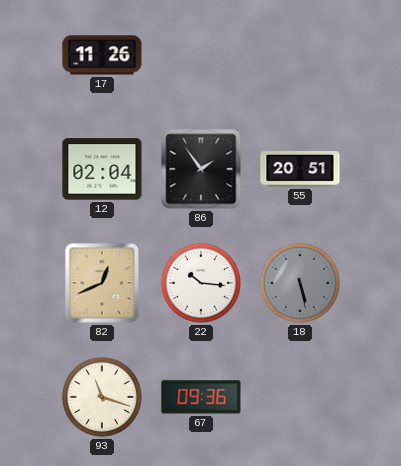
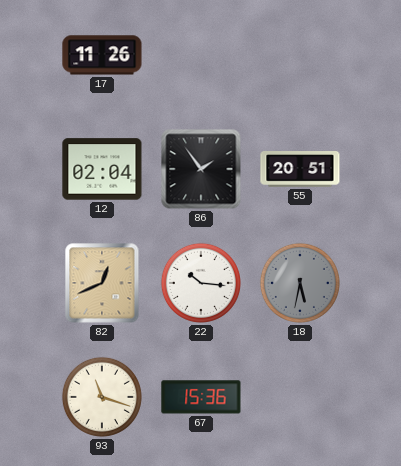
18: 5:28 -> 5:32
67: 09:36 -> 15:36
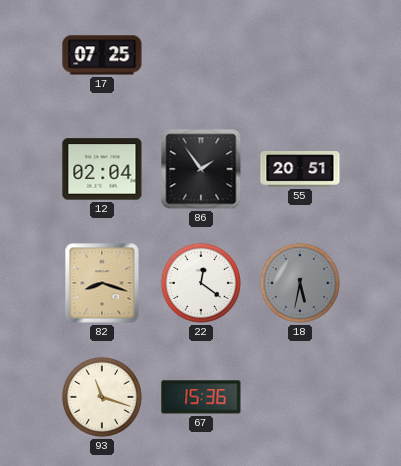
17: 11:26 -> 07:25
82: 12:41 -> 8:18
22: 10:16 -> 12:21
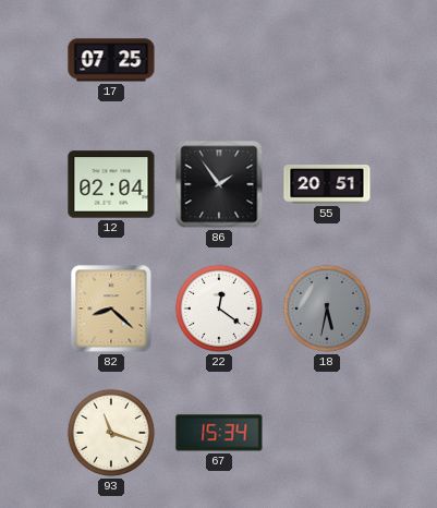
82: 8:18 -> 8:22
67: 15:36 -> 15:34
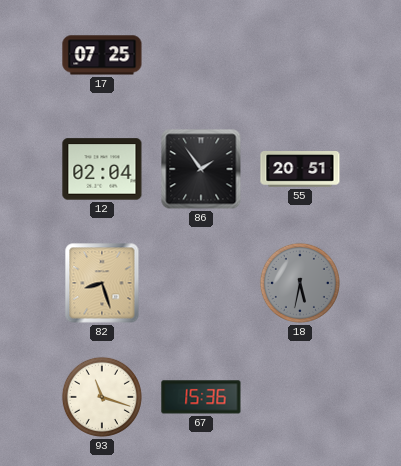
82: 8:22 -> 8:27
22: 12:21 -> none
67: 15:34 -> 15:36
